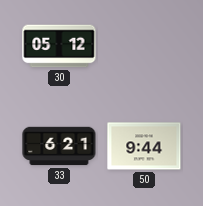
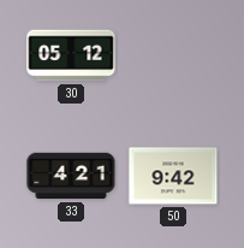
33: 6:21 -> 4:21
50: 9:44 -> 9:42
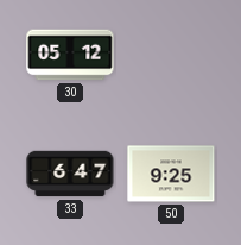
33: 4:21 -> 6:47
50: 9:42 -> 9:25
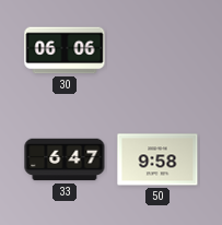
30: 05:12 -> 06:06
50: 9:25 -> 9:58
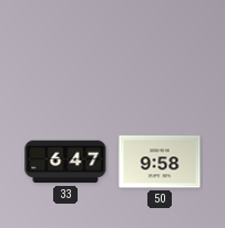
30: 06:06 -> none
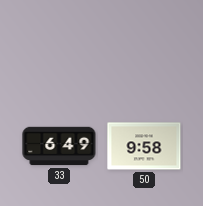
33: 6:47 -> 6:49
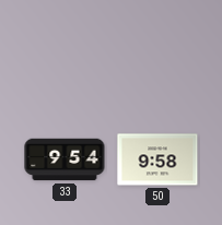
33: 6:49 -> 9:54
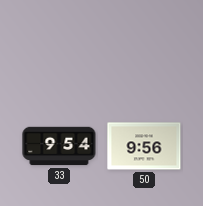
50: 9:58 -> 9:56
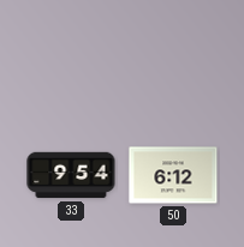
50: 9:56 -> 6:12
